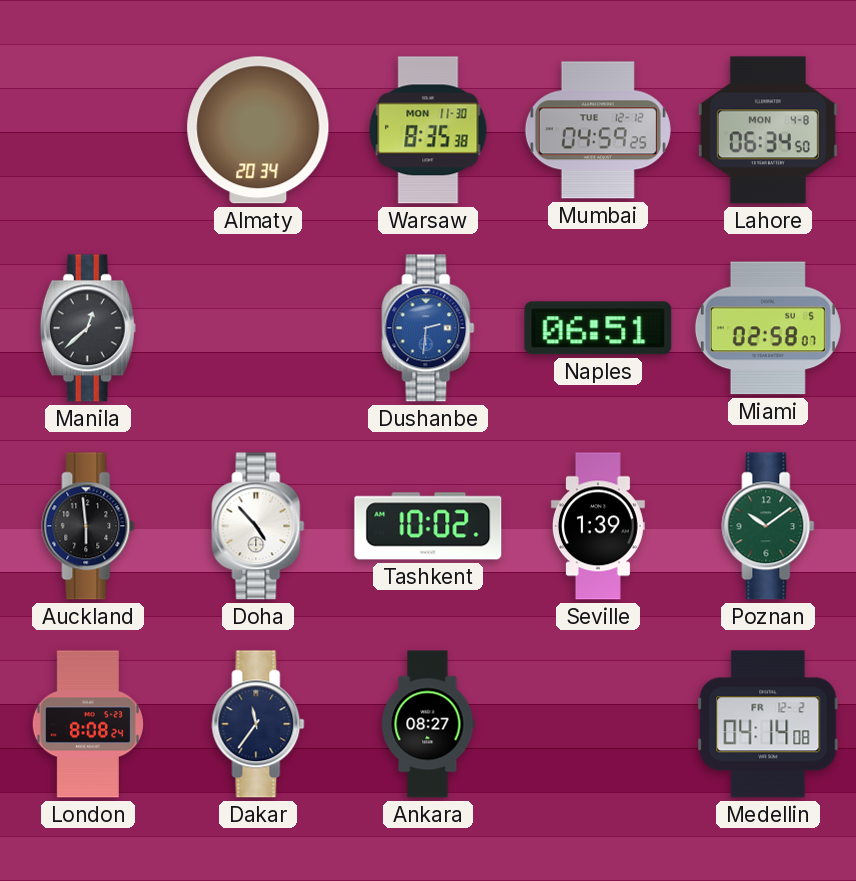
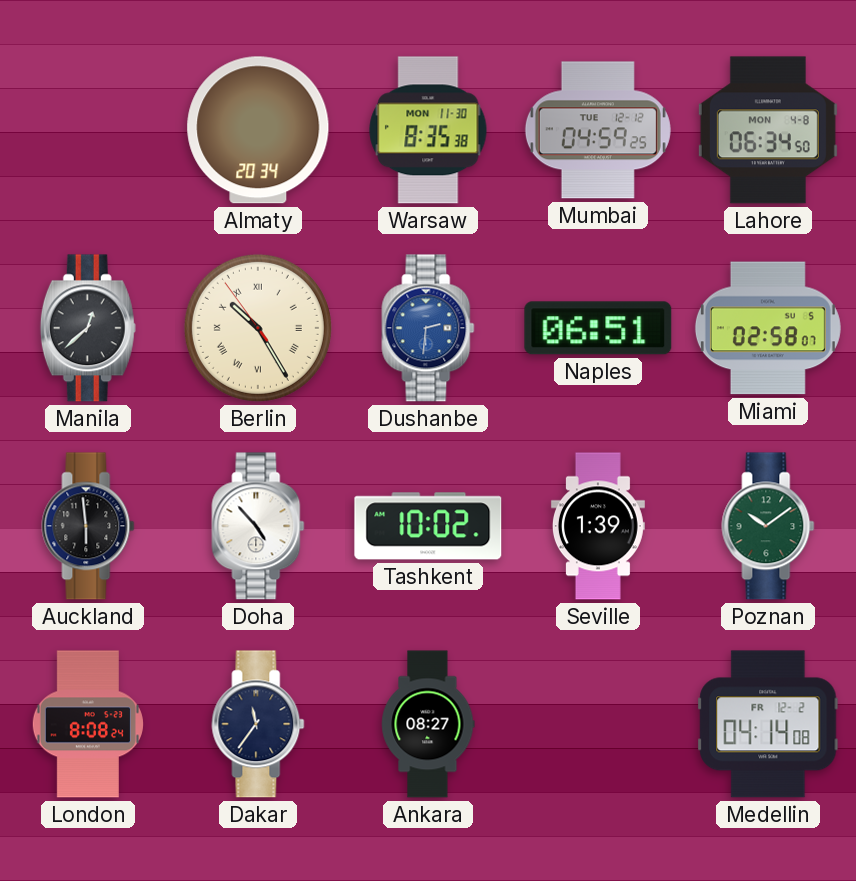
Berlin: none -> 10:24
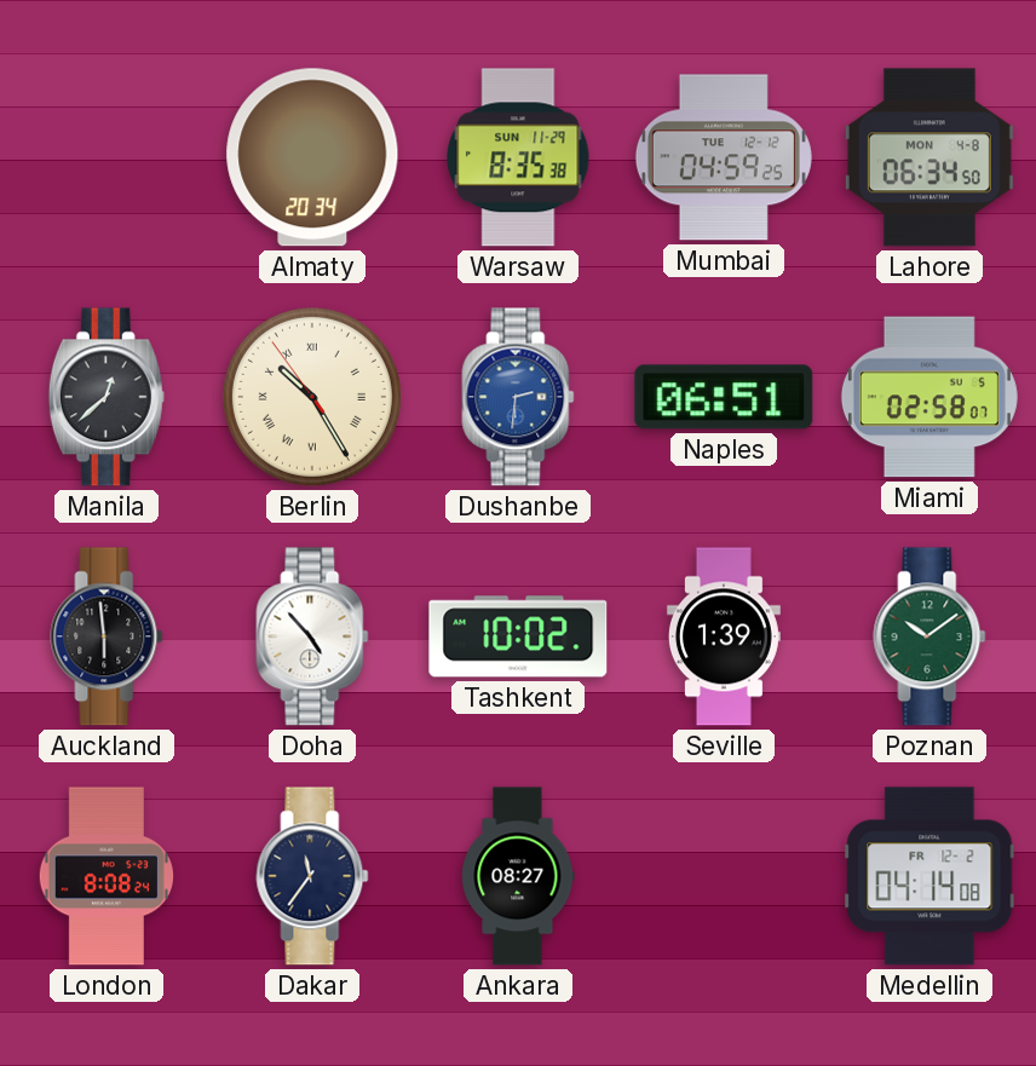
Warsaw date: MON 11-30 -> SUN 11-29
